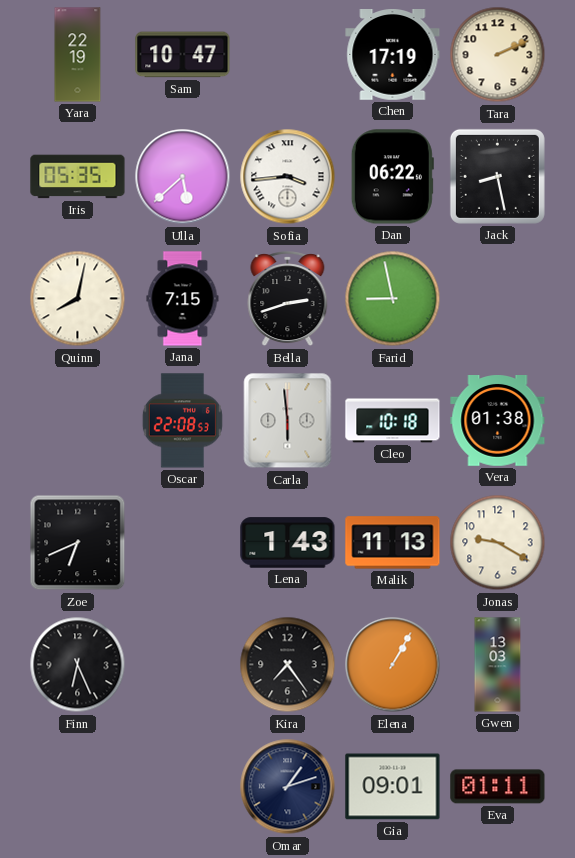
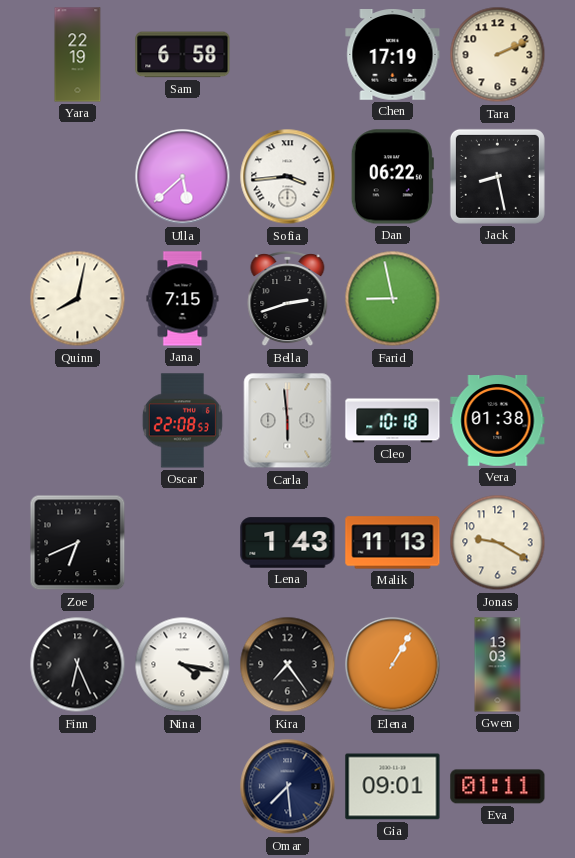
Sam: 10:47 -> 6:58
Iris: 05:35 -> none
Nina: none -> 4:17
Omar: 1:12 -> 7:29
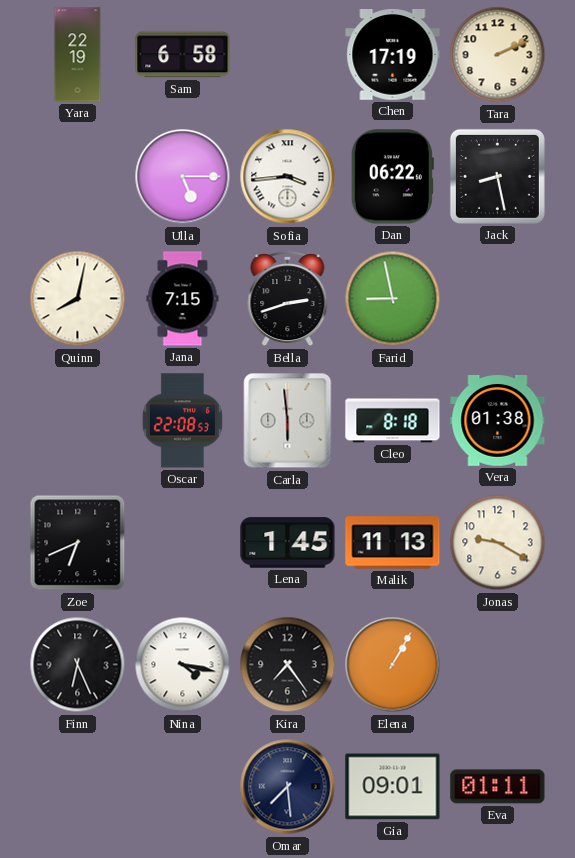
Ulla: 5:38 -> 5:15
Cleo: 10:18 -> 8:18
Lena: 1:43 -> 1:45
Gwen: 13:03 -> none
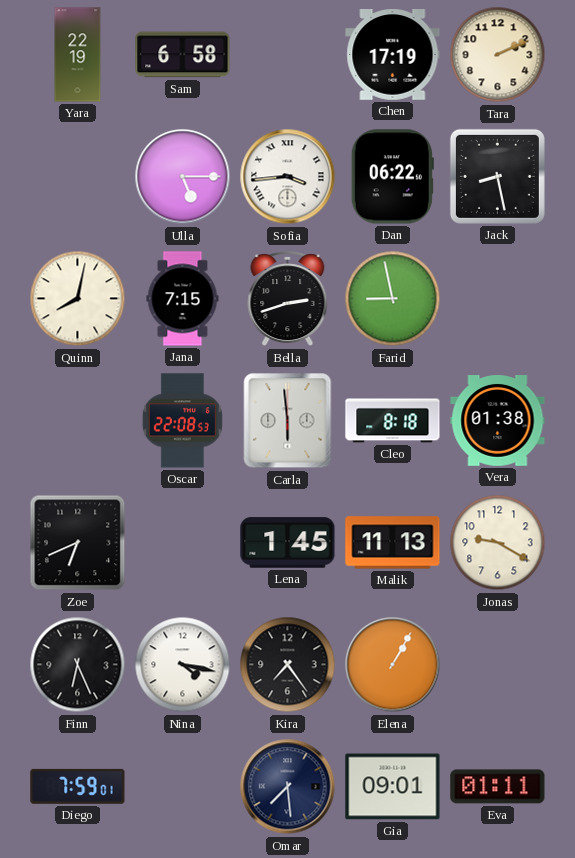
Diego: none -> 7:59
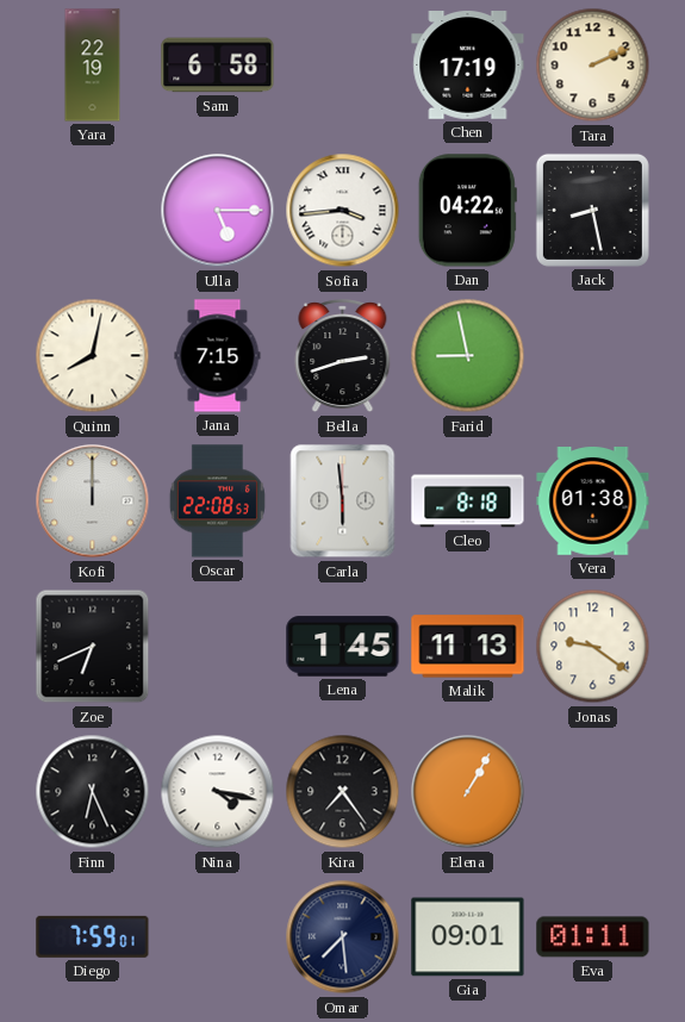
Dan: 06:22 -> 04:22
Kofi: none -> 12:00
Jonas: 9:20 -> 9:21
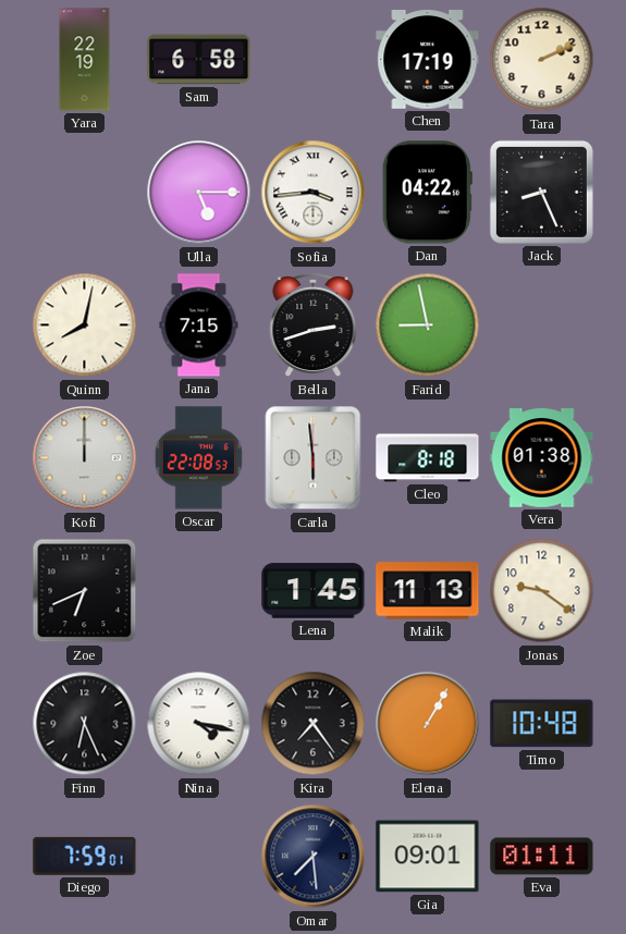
Jack: 8:28 -> 8:26
Timo: none -> 10:48
